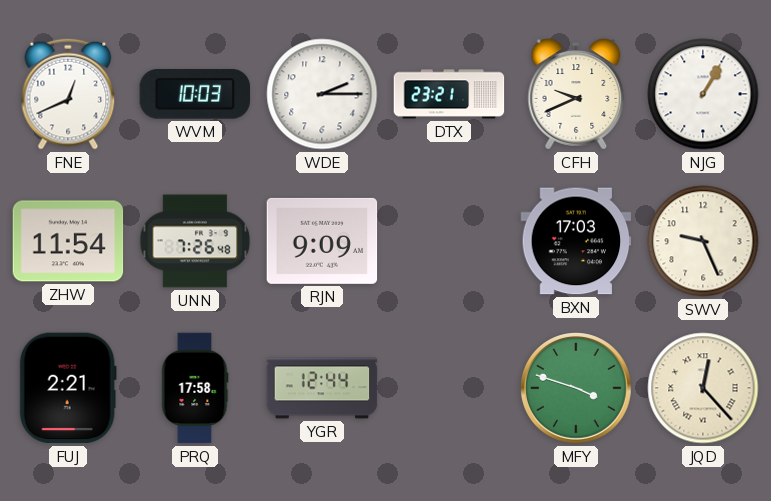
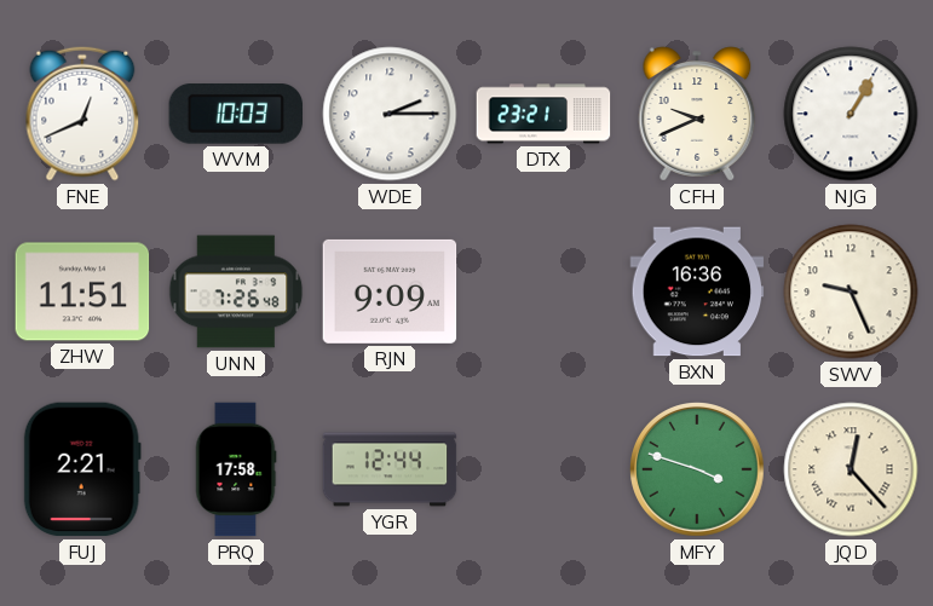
ZHW: 11:54 -> 11:51
BXN: 17:03 -> 16:36
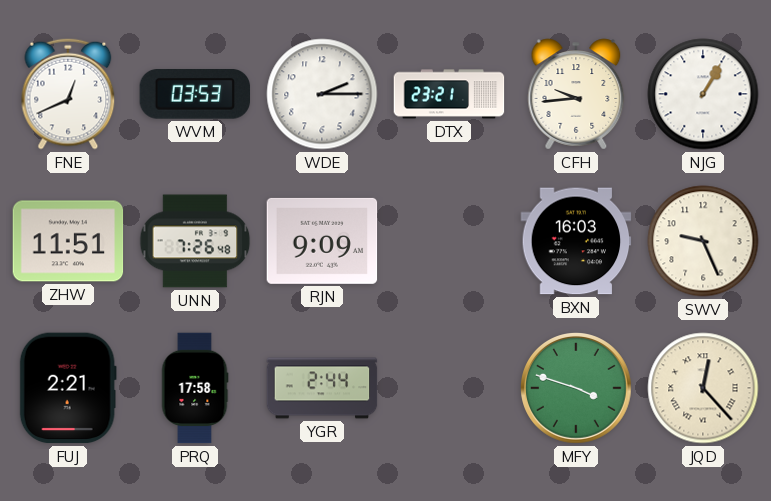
WVM: 10:03 -> 03:53
CFH: 9:41 -> 9:44
BXN: 16:36 -> 16:03
YGR: 12:44 -> 2:44
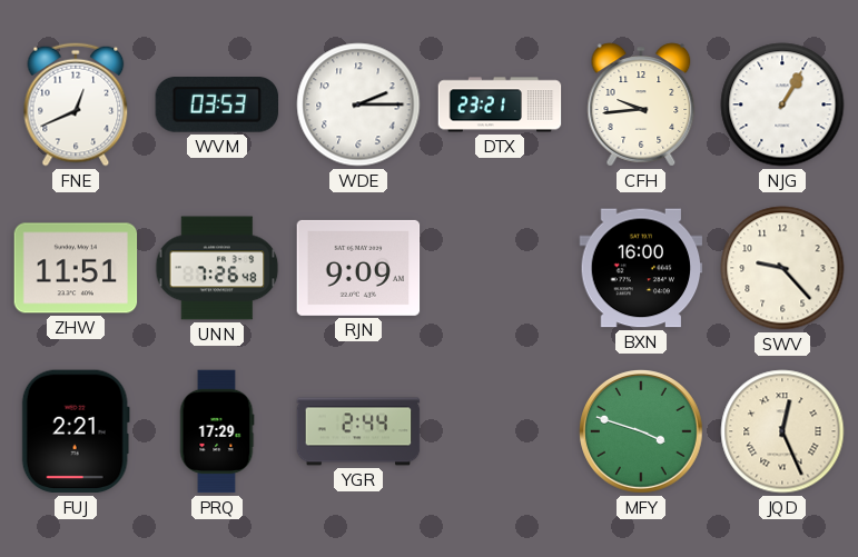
BXN: 16:03 -> 16:00
SWV: 9:26 -> 9:23
PRQ: 17:58 -> 17:29
JQD: 12:23 -> 12:26
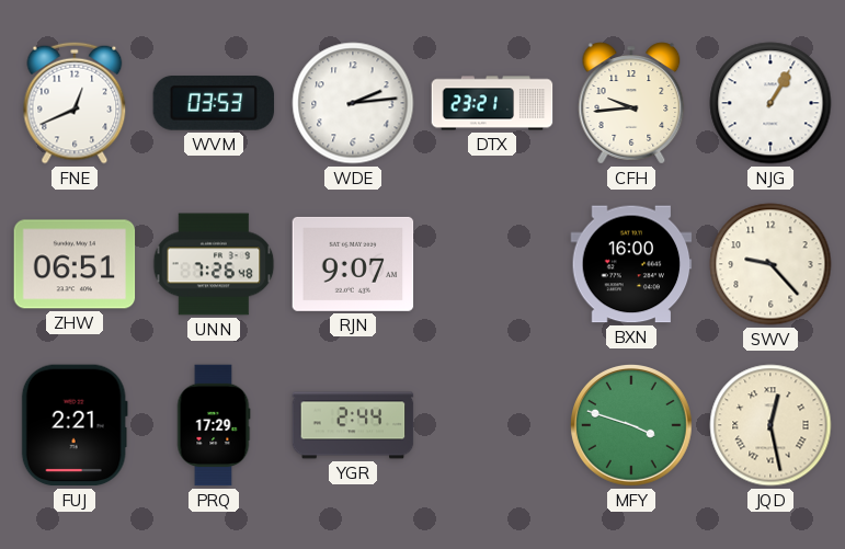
WDE: 2:15 -> 2:14
ZHW: 11:51 -> 06:51
RJN: 9:09 -> 9:07
JQD: 12:26 -> 12:28
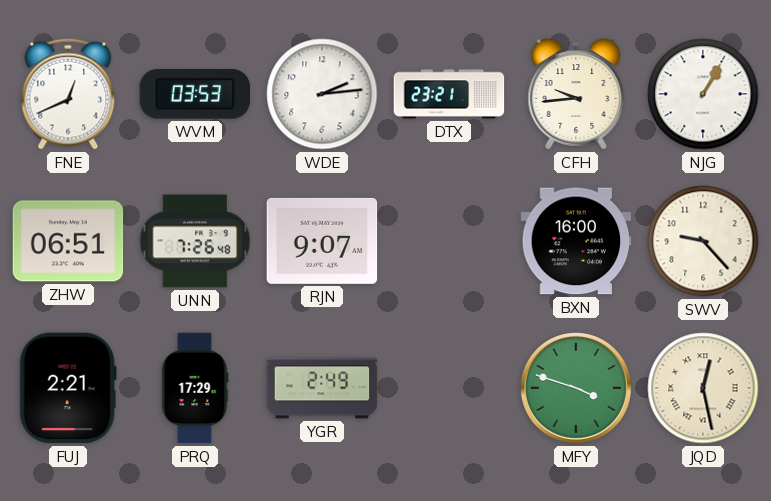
YGR: 2:44 -> 2:49
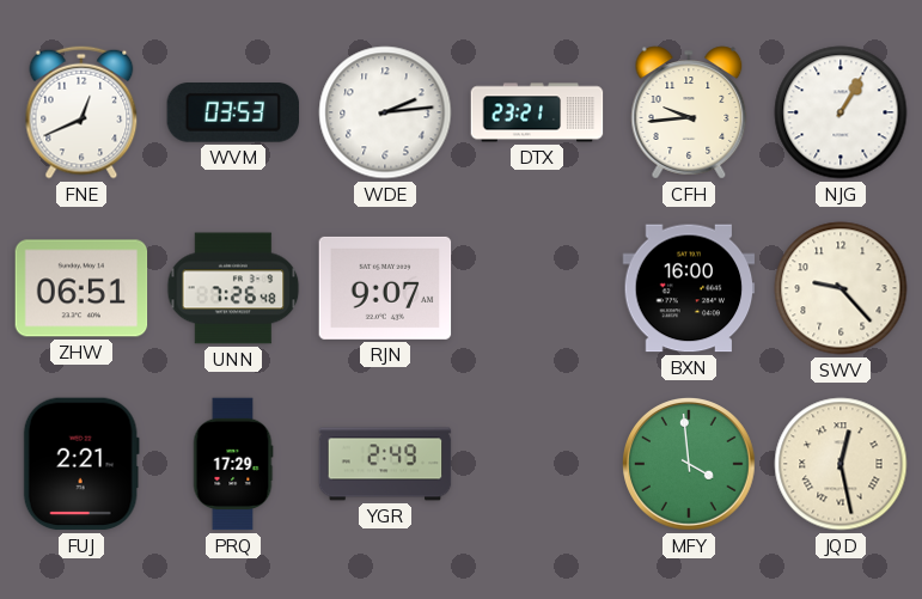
MFY: 3:48 -> 3:59
